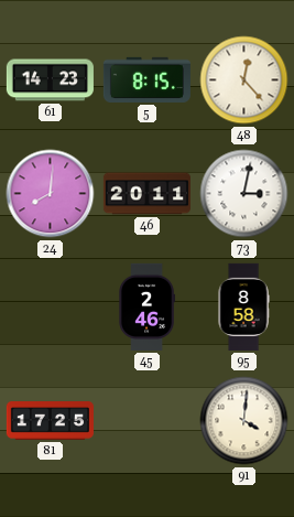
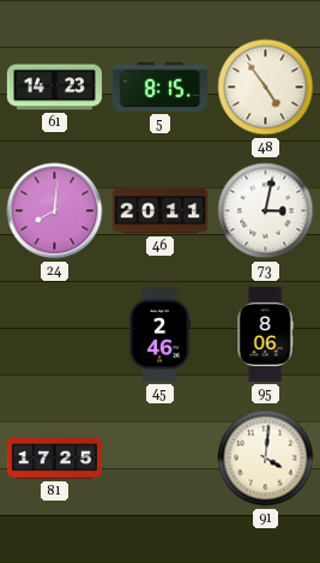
48: 12:23 -> 4:54
95: 8:58 -> 8:06
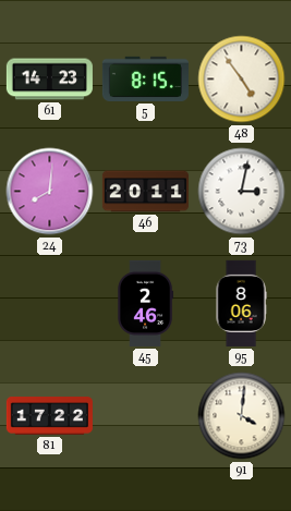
81: 17:25 -> 17:22
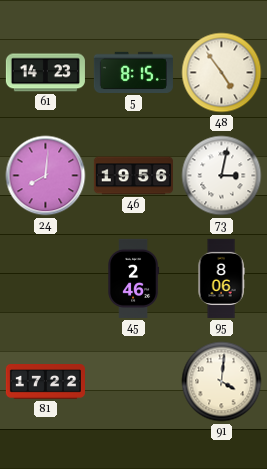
46: 20:11 -> 19:56
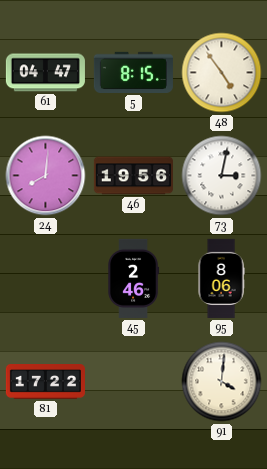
61: 14:23 -> 04:47
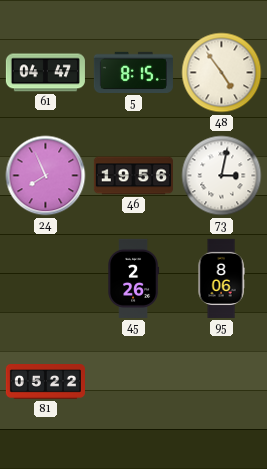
24: 8:01 -> 7:56
45: 2:46 -> 2:26
81: 17:22 -> 05:22
91: 4:01 -> none
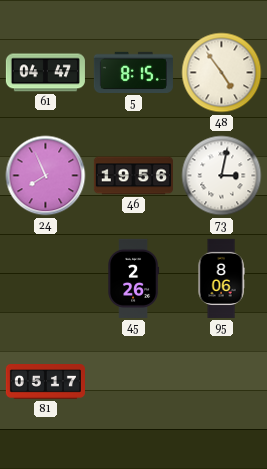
81: 05:22 -> 05:17
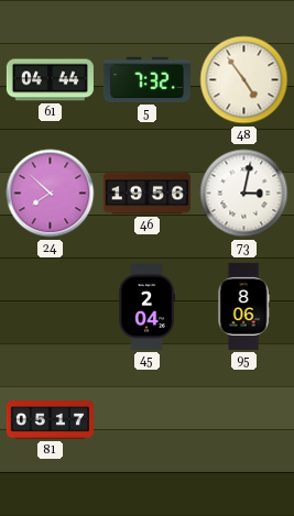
61: 04:47 -> 04:44
5: 8:15 -> 7:32
24: 7:56 -> 7:52
45: 2:26 -> 2:04
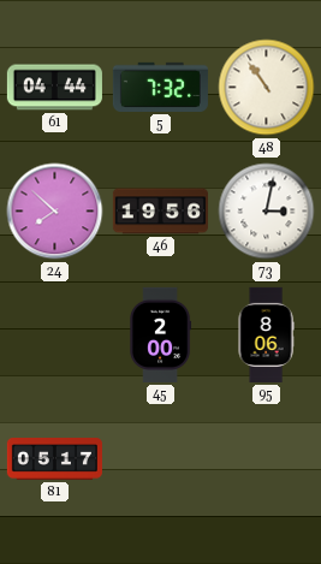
48: 4:54 -> 10:54
45: 2:04 -> 2:00
